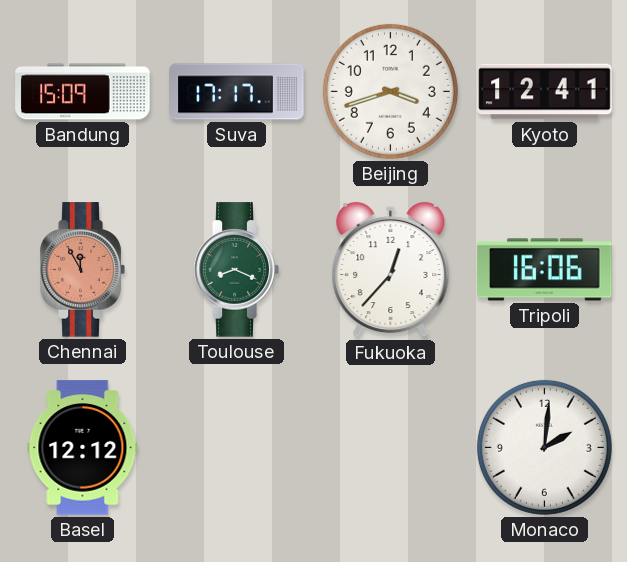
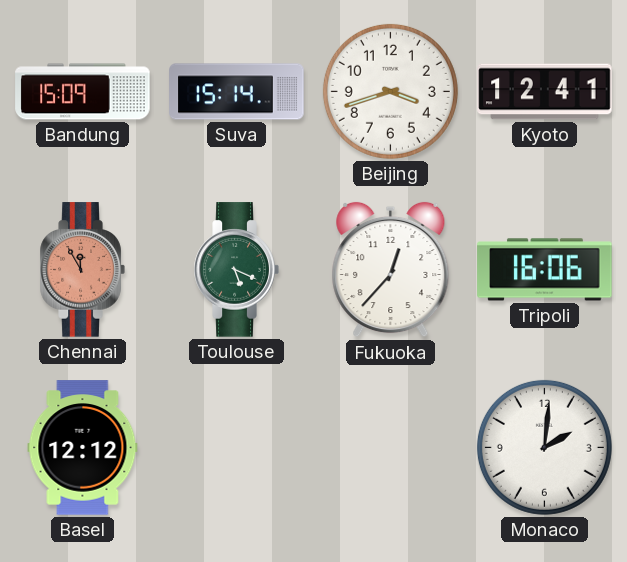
Suva: 17:17 -> 15:14
Toulouse: 8:19 -> 5:19
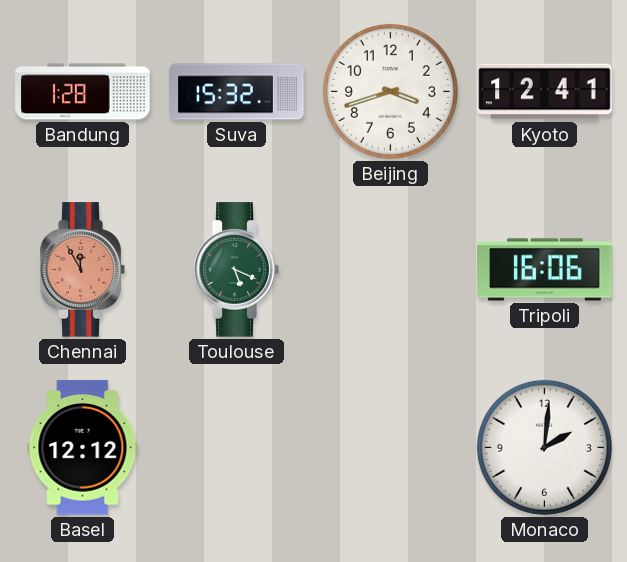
Bandung: 15:09 -> 1:28
Suva: 15:14 -> 15:32
Fukuoka: 12:37 -> none
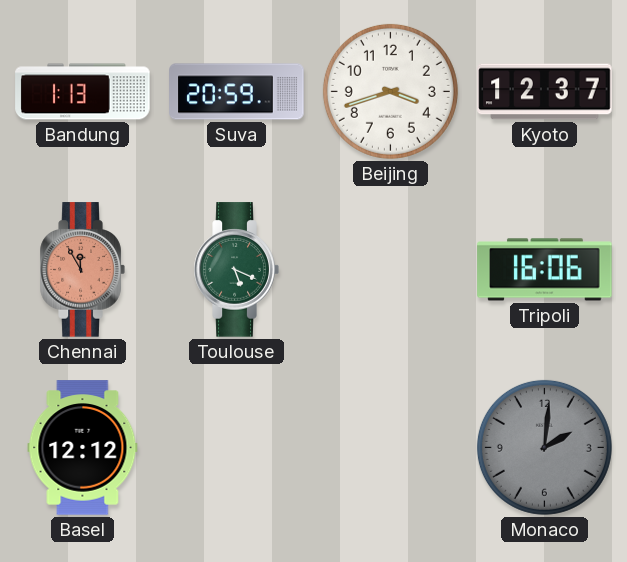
Bandung: 1:28 -> 1:13
Suva: 15:32 -> 20:59
Kyoto: 12:41 -> 12:37
Monaco dial: white -> grey
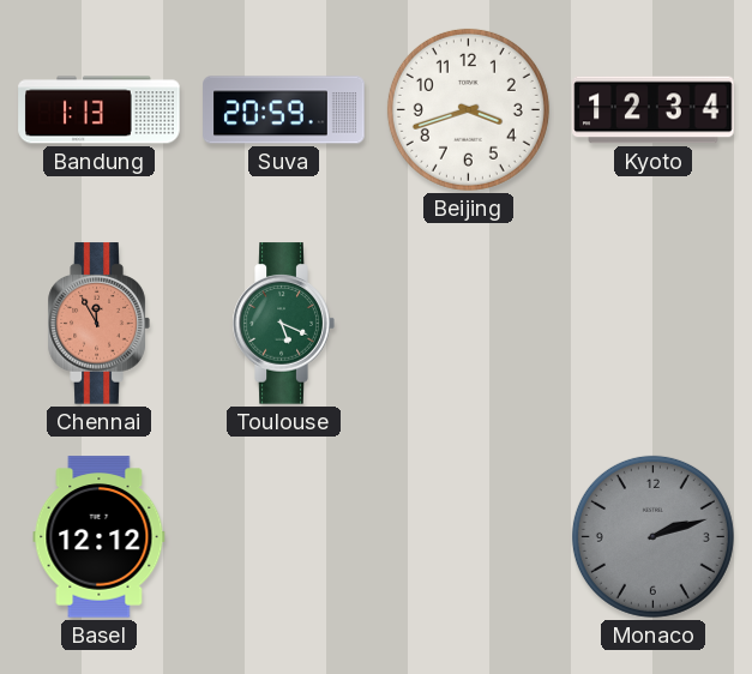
Kyoto: 12:37 -> 12:34
Tripoli: 16:06 -> none
Monaco: 2:01 -> 2:12
